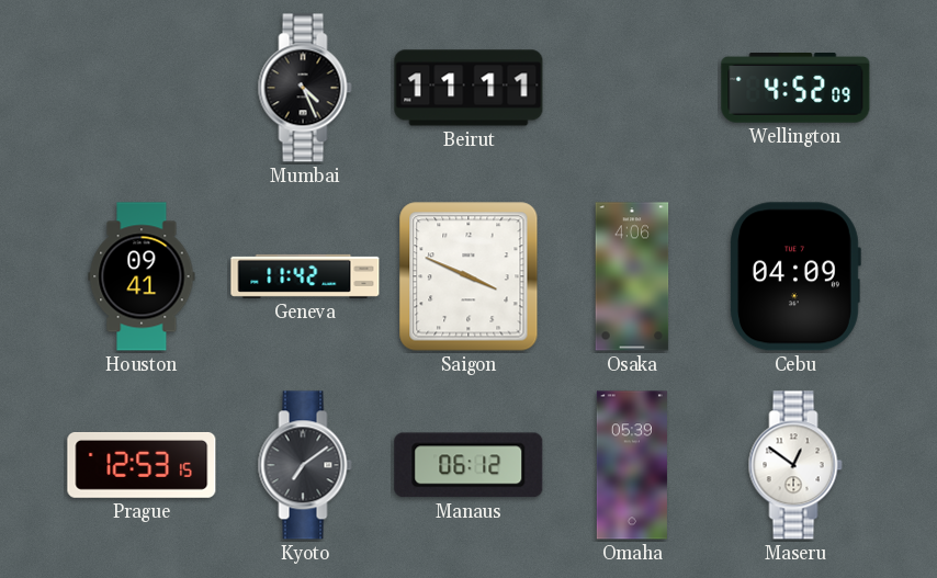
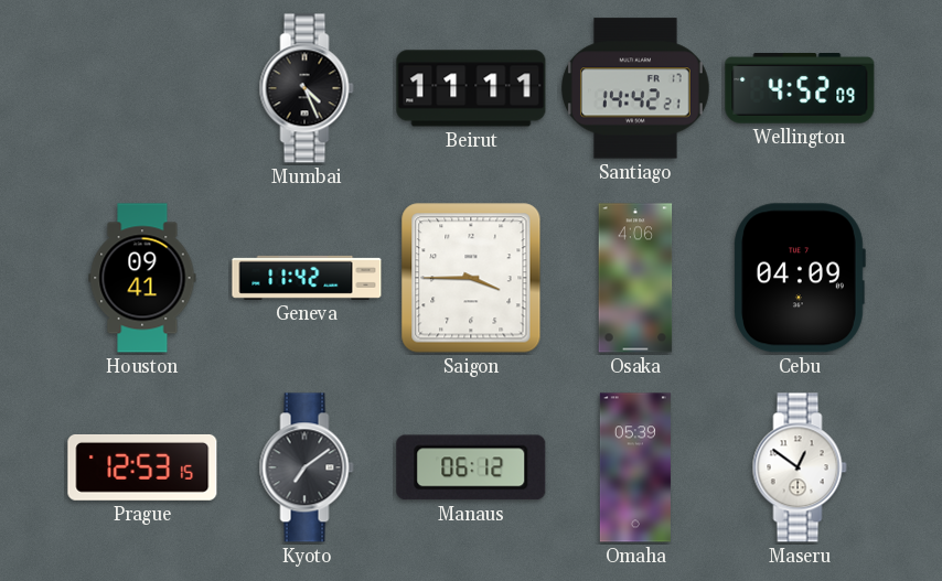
Santiago: none -> 14:42
Saigon: 3:49 -> 3:45
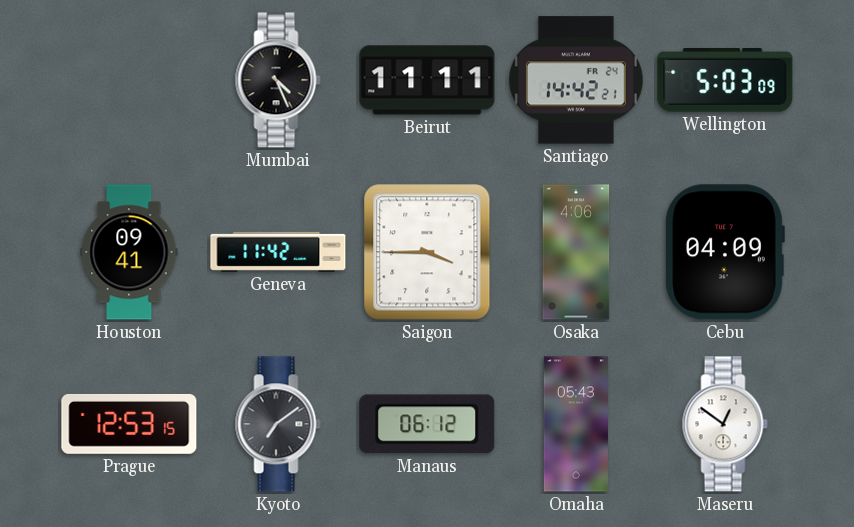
Santiago date: FR 17 -> FR 24
Wellington: 4:52 -> 5:03
Omaha: 05:39 -> 05:43
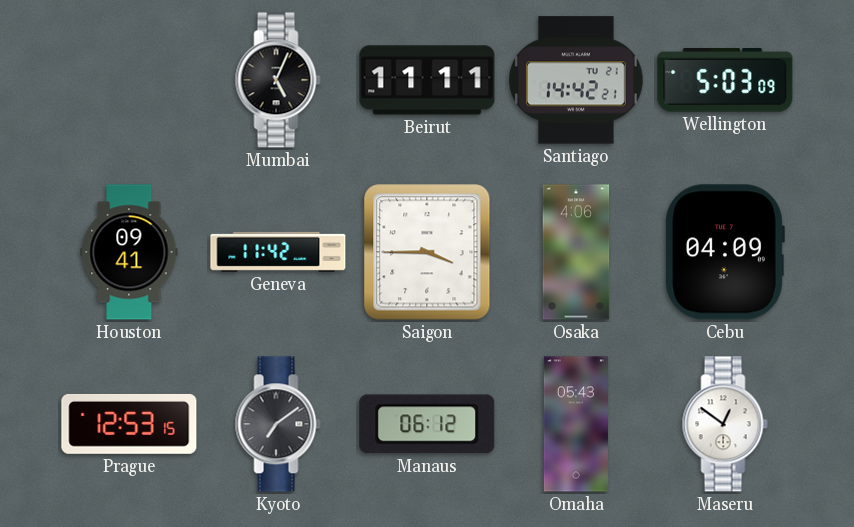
Mumbai: 4:26 -> 5:04
Santiago date: FR 24 -> TU 21
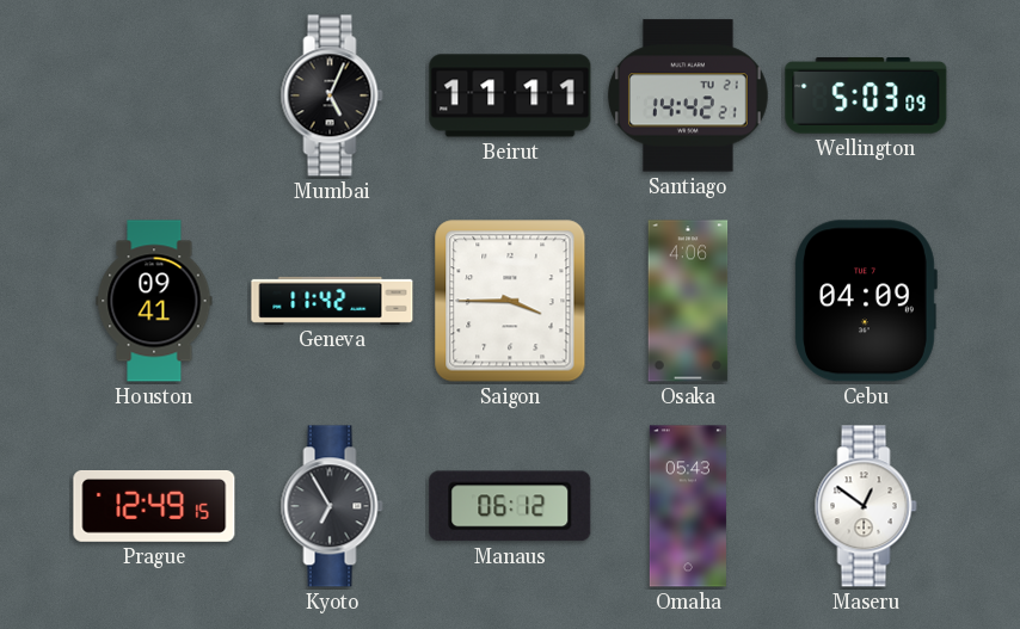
Prague: 12:53 -> 12:49
Kyoto: 7:09 -> 6:55
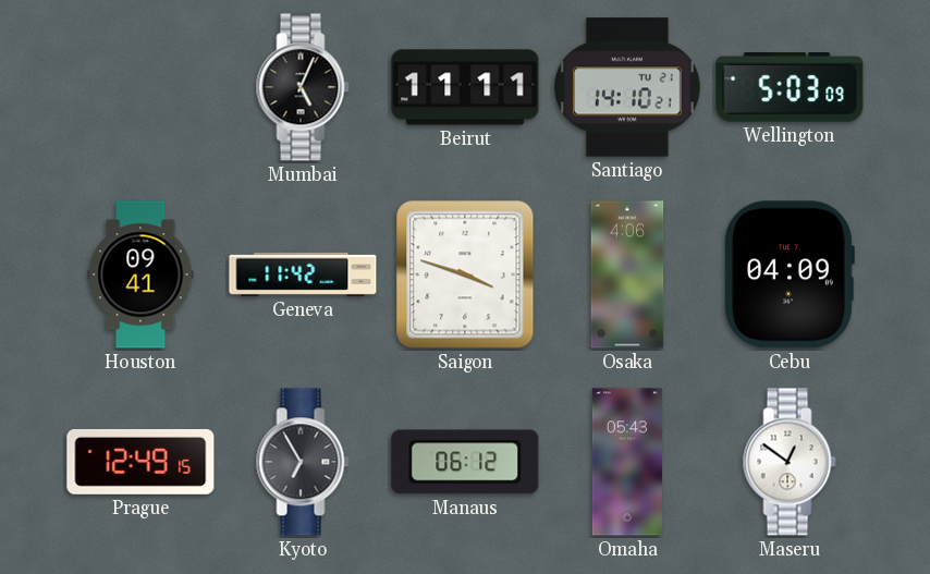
Santiago: 14:42 -> 14:10
Saigon: 3:45 -> 3:48
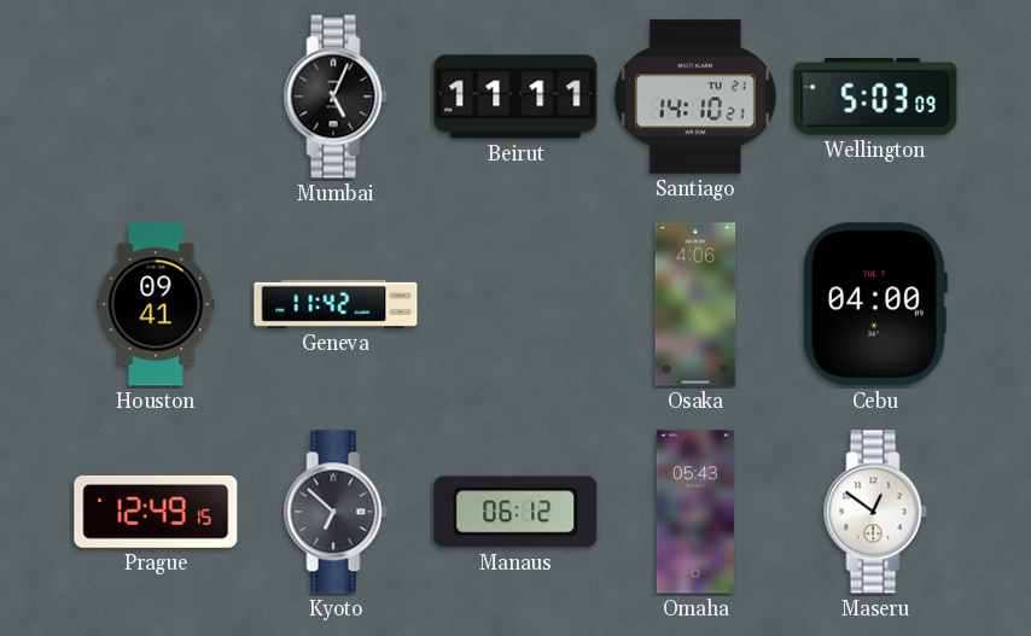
Saigon: 3:48 -> none
Cebu: 04:09 -> 04:00
Kyoto: 6:55 -> 6:52
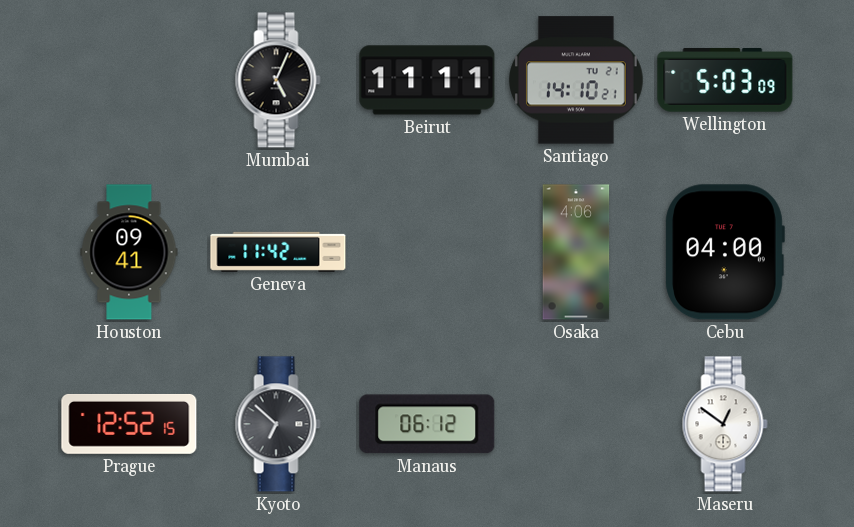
Prague: 12:49 -> 12:52
Omaha: 05:43 -> none
